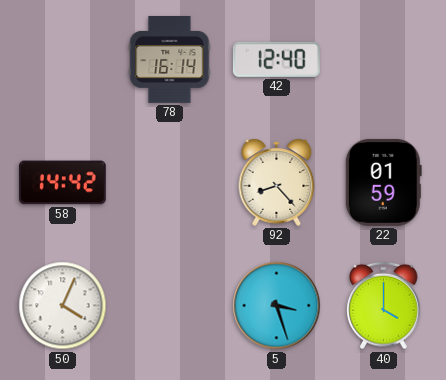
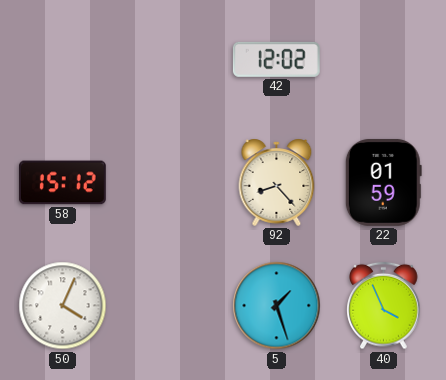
78: 16:14 -> none
42: 12:40 -> 12:02
58: 14:42 -> 15:12
5: 3:27 -> 1:27
40: 4:00 -> 3:56
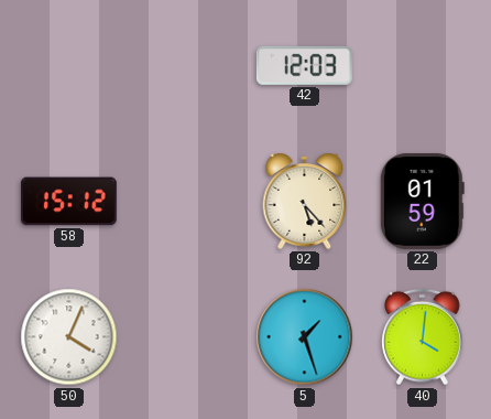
42: 12:02 -> 12:03
92: 8:23 -> 5:23
40: 3:56 -> 4:01
